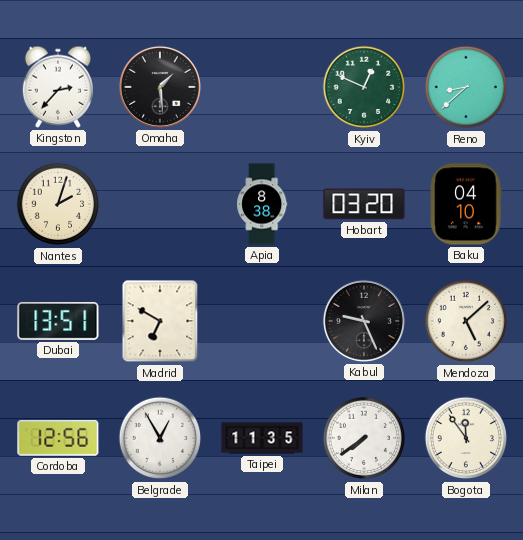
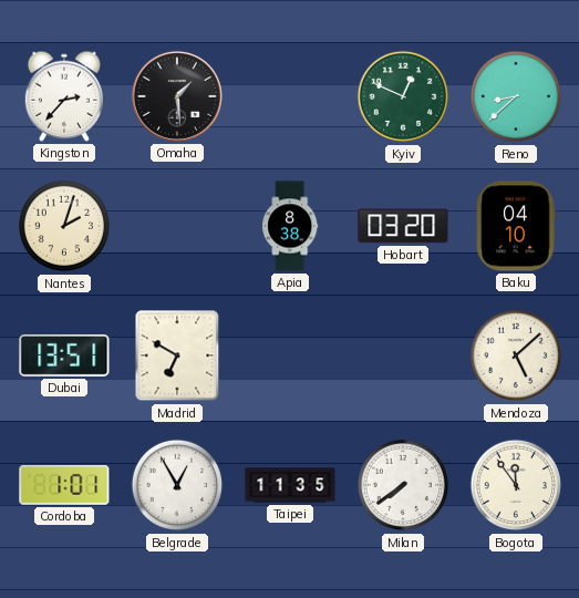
Kabul: 9:26 -> none
Cordoba: 12:56 -> 1:01
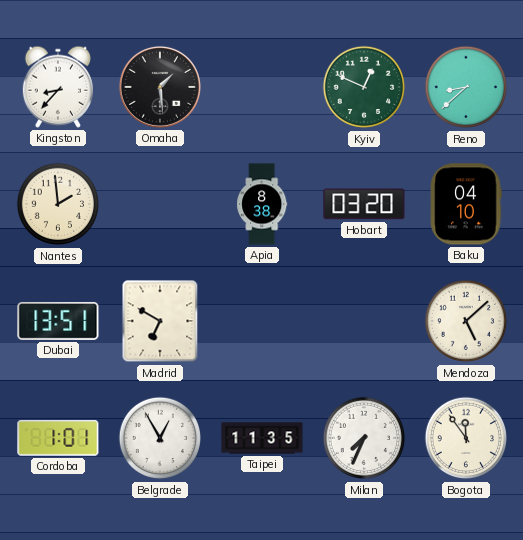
Kingston: 2:37 -> 8:37
Nantes: 2:03 -> 1:59
Milan: 7:39 -> 7:34
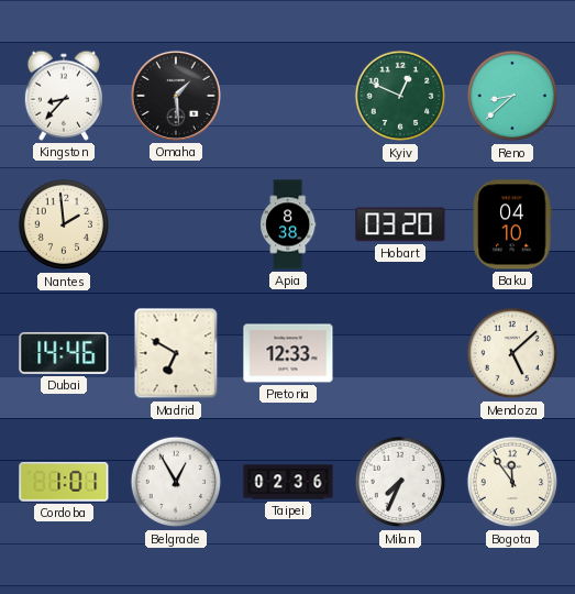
Dubai: 13:51 -> 14:46
Pretoria: none -> 12:33
Taipei: 11:35 -> 02:36
